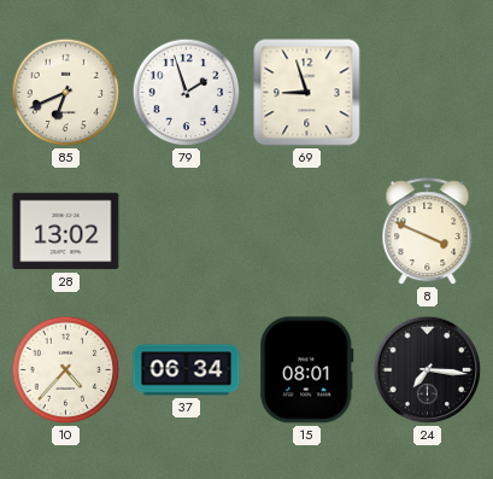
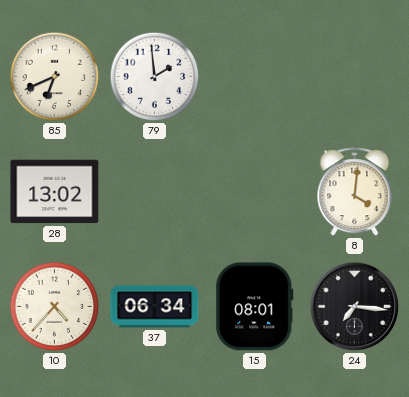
79: 1:57 -> 1:59
69: 8:57 -> none
8: 3:49 -> 4:01
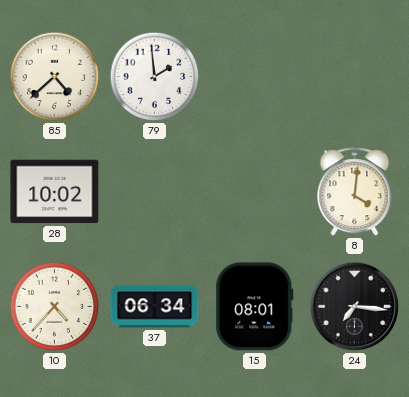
85: 6:41 -> 4:38
28: 13:02 -> 10:02
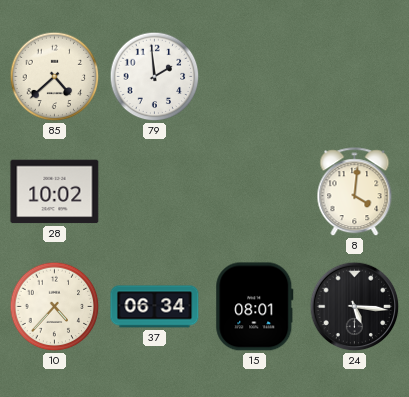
24: 7:16 -> 5:16
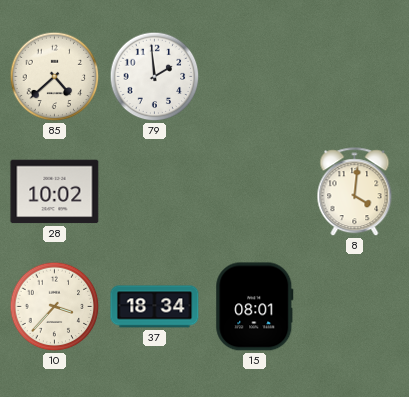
10: 4:37 -> 3:37
37: 06:34 -> 18:34
24: 5:16 -> none
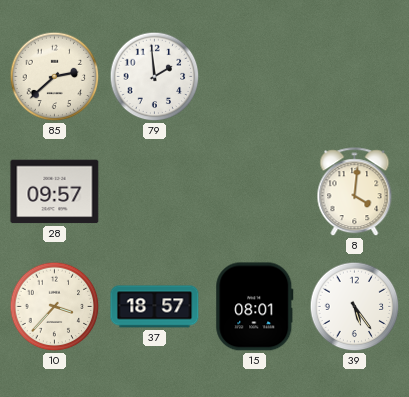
85: 4:38 -> 2:38
28: 10:02 -> 09:57
37: 18:34 -> 18:57
39: none -> 5:24
